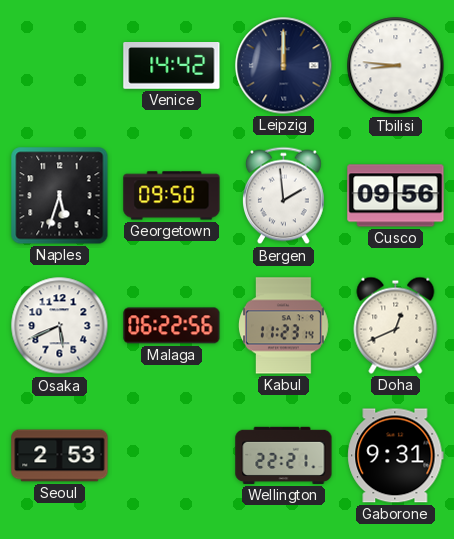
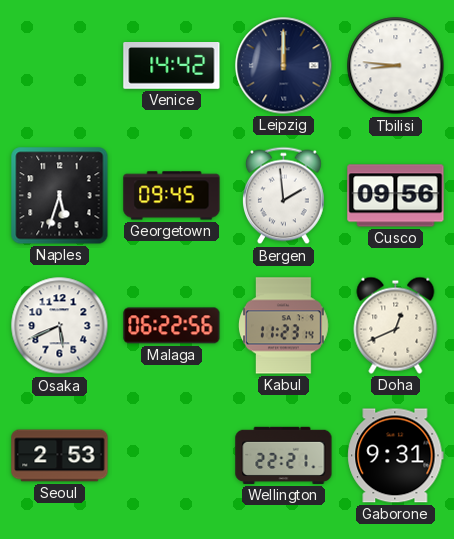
Georgetown: 09:50 -> 09:45
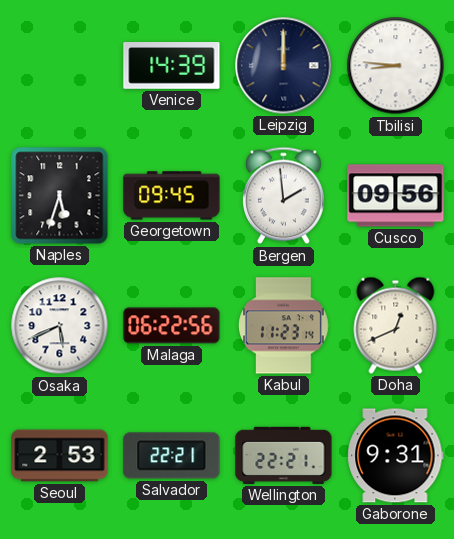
Venice: 14:42 -> 14:39
Salvador: none -> 22:21
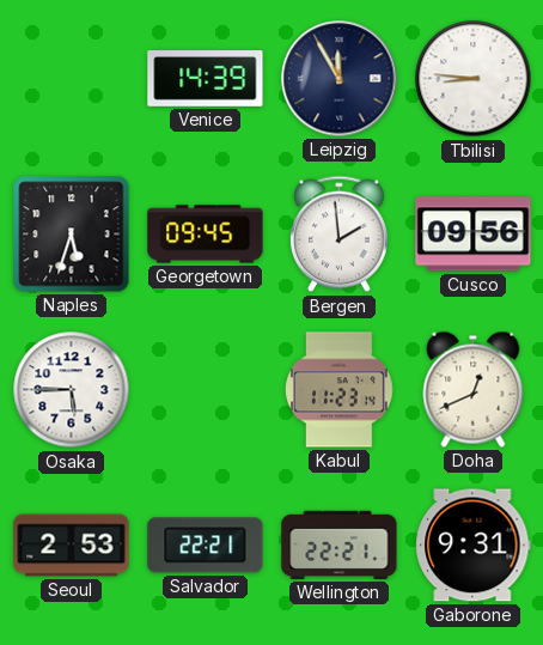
Leipzig: 12:00 -> 11:55
Osaka: 5:41 -> 5:45
Malaga: 06:22 -> none
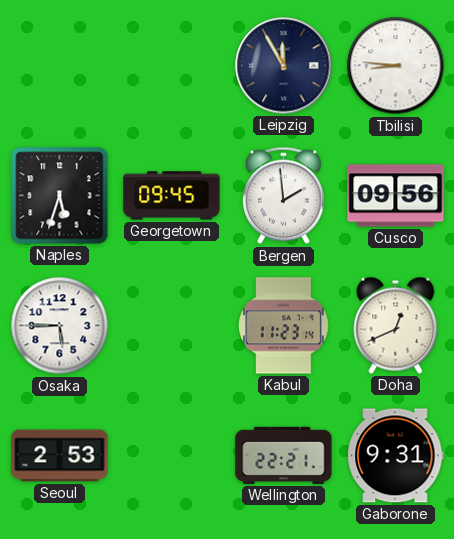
Venice: 14:39 -> none
Salvador: 22:21 -> none
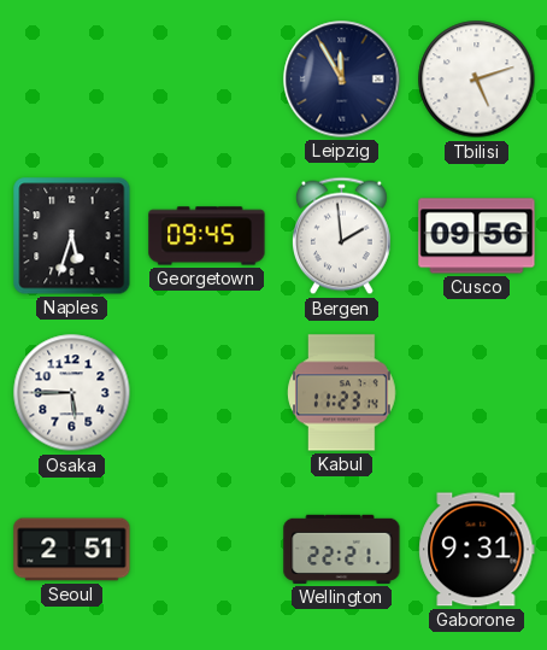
Tbilisi: 8:46 -> 5:12
Doha: 12:41 -> none
Seoul: 2:53 -> 2:51
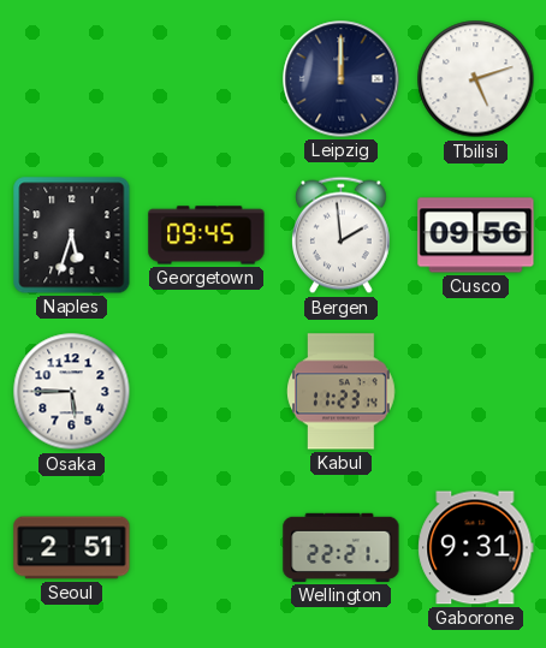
Leipzig: 11:55 -> 12:00
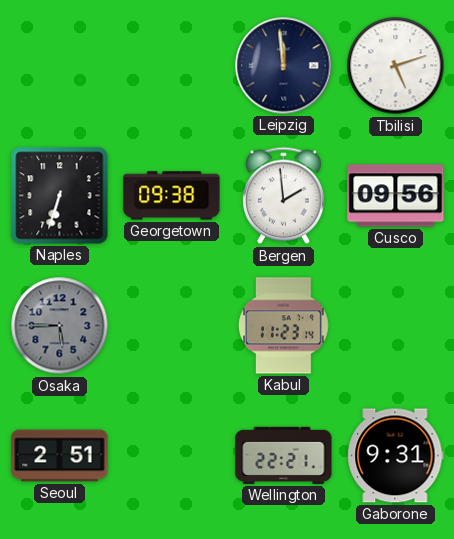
Leipzig: 12:00 -> 11:59
Naples: 5:33 -> 6:33
Georgetown: 09:45 -> 09:38
Osaka dial: white -> grey
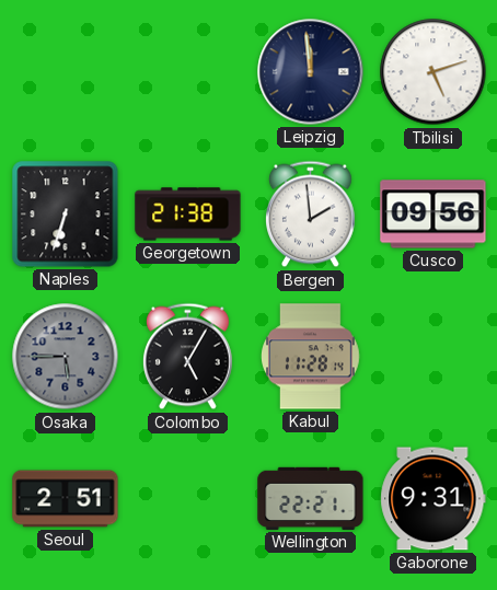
Georgetown: 09:38 -> 21:38
Colombo: none -> 5:05
Kabul: 11:23 -> 11:28
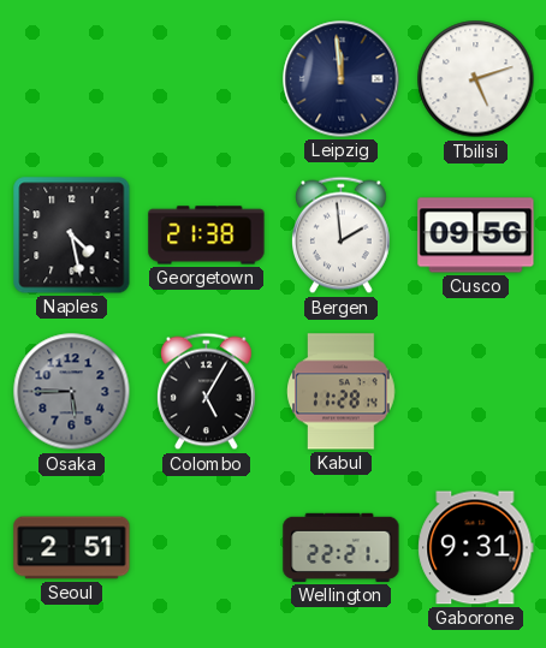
Naples: 6:33 -> 4:28
